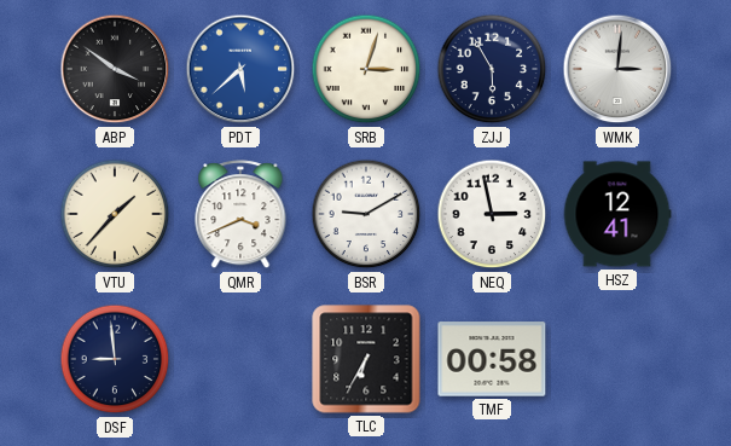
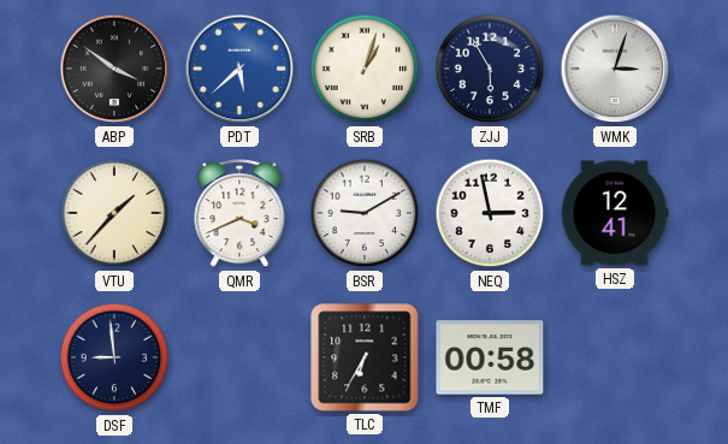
SRB: 3:03 -> 1:03
WMK: 3:01 -> 3:03
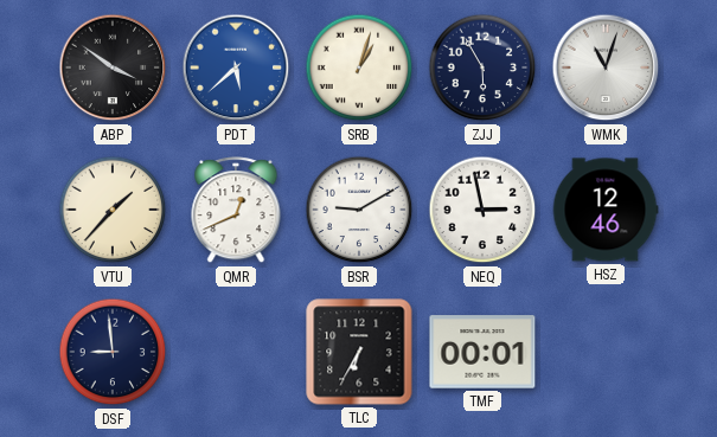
WMK: 3:03 -> 11:03
QMR: 3:41 -> 12:41
HSZ: 12:41 -> 12:46
TMF: 00:58 -> 00:01
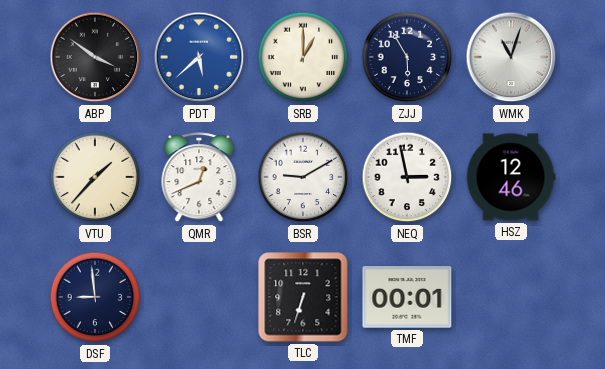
SRB: 1:03 -> 1:00
TLC: 6:35 -> 6:33
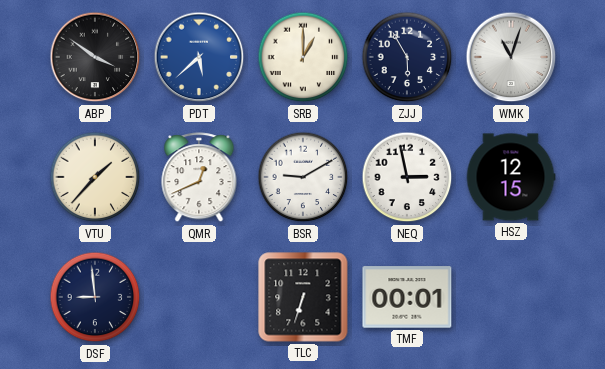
HSZ: 12:46 -> 12:15
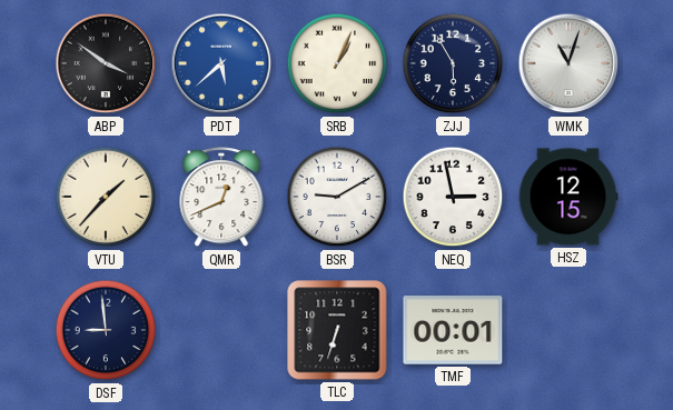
SRB: 1:00 -> 1:04
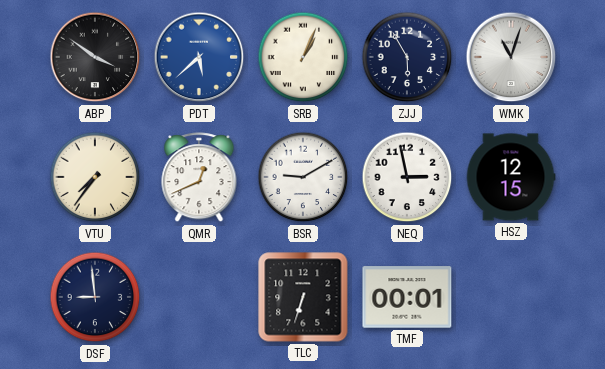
VTU: 1:37 -> 7:36
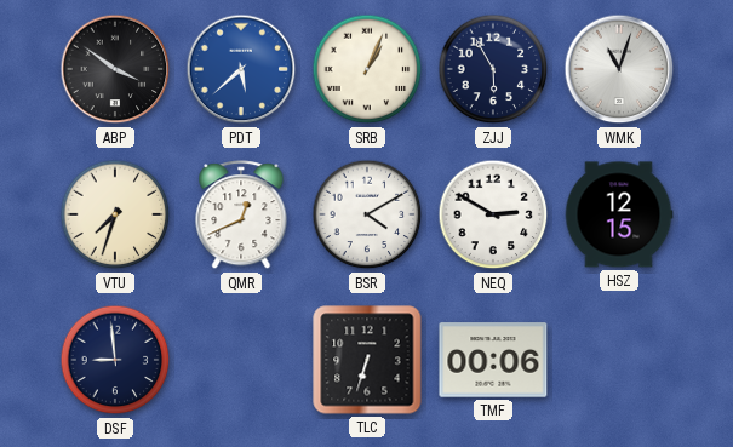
VTU: 7:36 -> 7:33
BSR: 9:10 -> 4:10
NEQ: 2:58 -> 2:50
TMF: 00:01 -> 00:06
